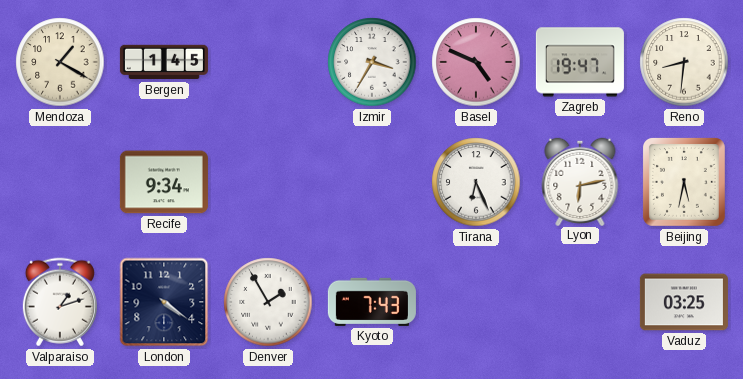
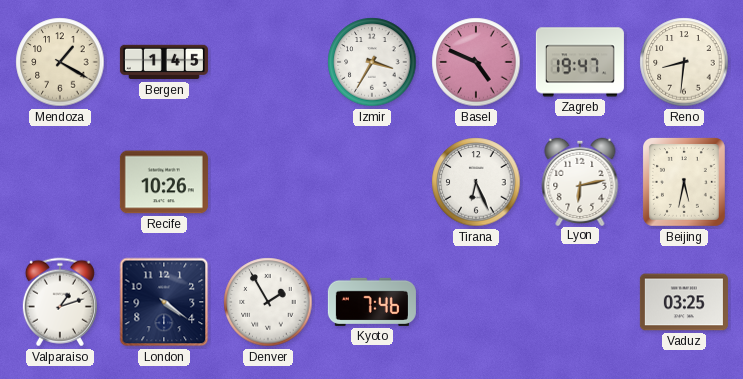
Recife: 9:34 -> 10:26
Kyoto: 7:43 -> 7:46
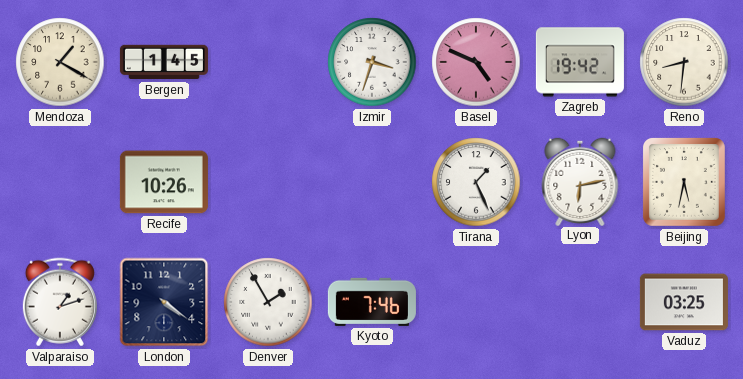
Izmir: 3:35 -> 3:33
Zagreb: 19:47 -> 19:42
Tirana: 6:26 -> 1:26
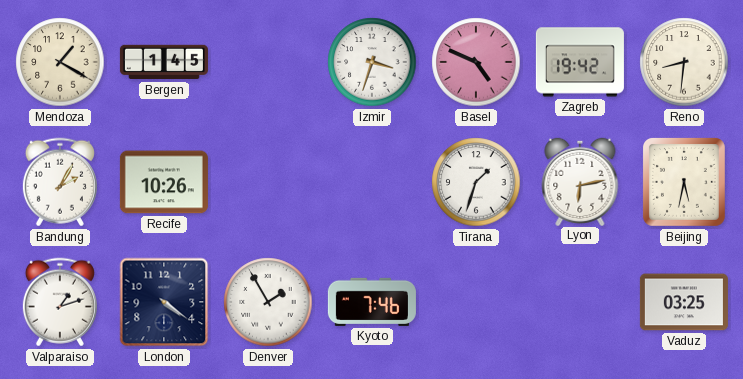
Bandung: none -> 2:05
Tirana: 1:26 -> 1:33
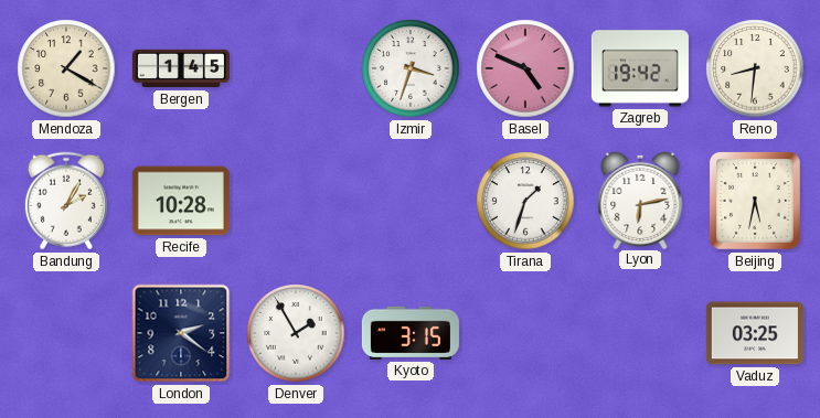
Recife: 10:26 -> 10:28
Valparaiso: 1:12 -> none
London: 4:21 -> 2:21
Kyoto: 7:46 -> 3:15
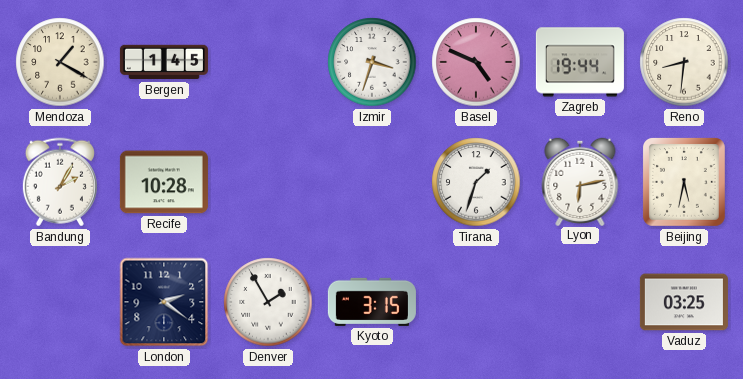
Zagreb: 19:42 -> 19:44
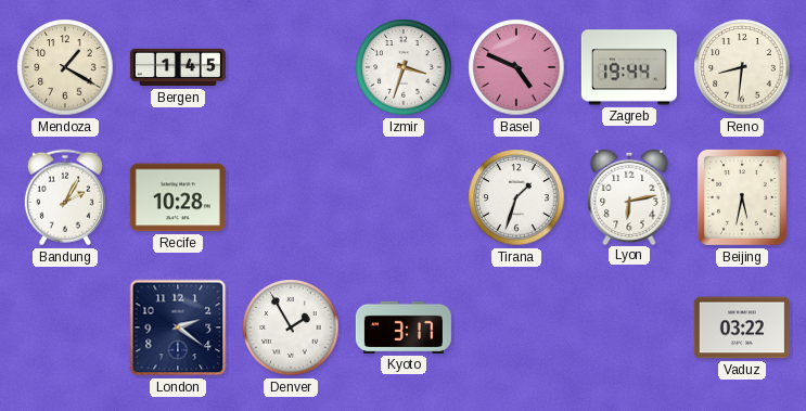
Kyoto: 3:15 -> 3:17
Vaduz: 03:25 -> 03:22
